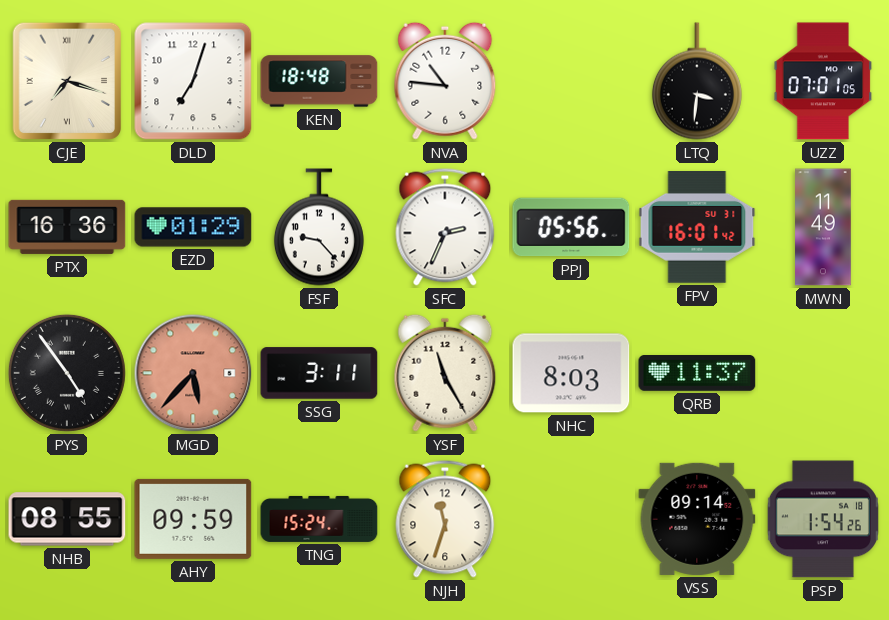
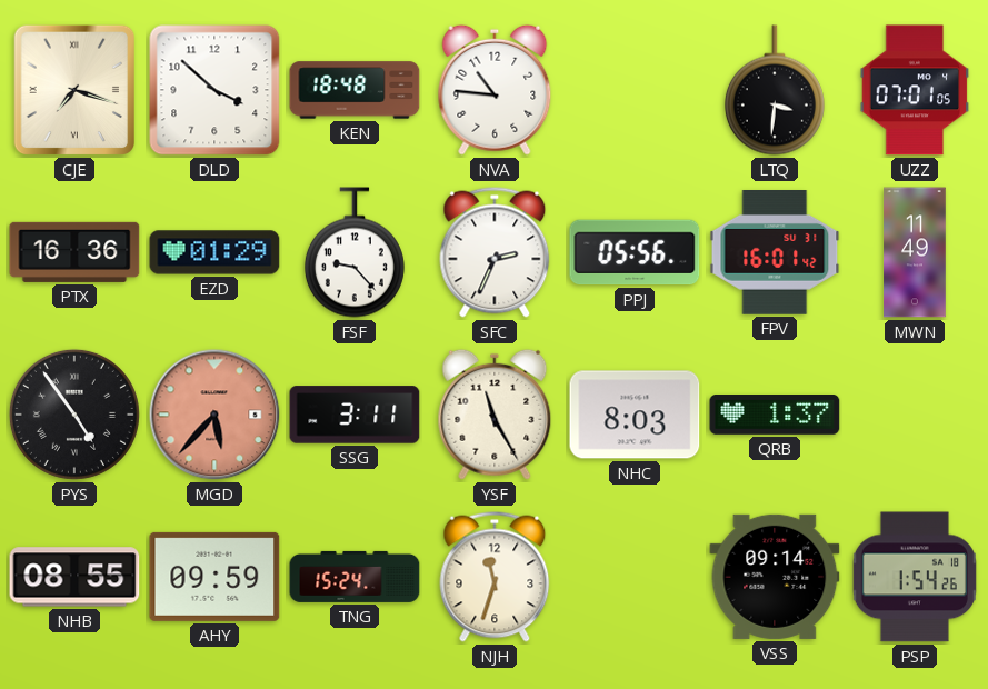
DLD: 7:03 -> 3:52
QRB: 11:37 -> 1:37
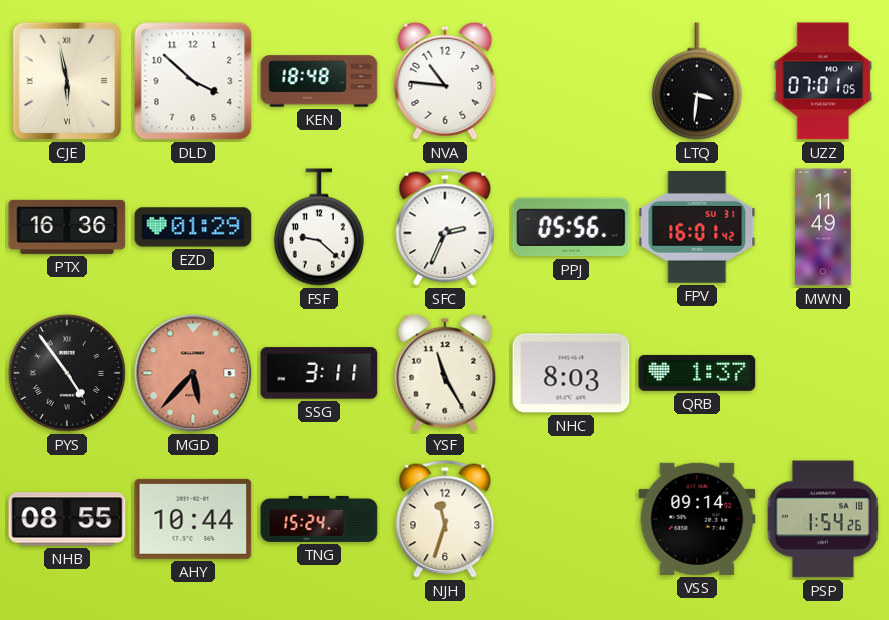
CJE: 7:18 -> 5:58
FSF: 9:23 -> 9:22
AHY: 09:59 -> 10:44
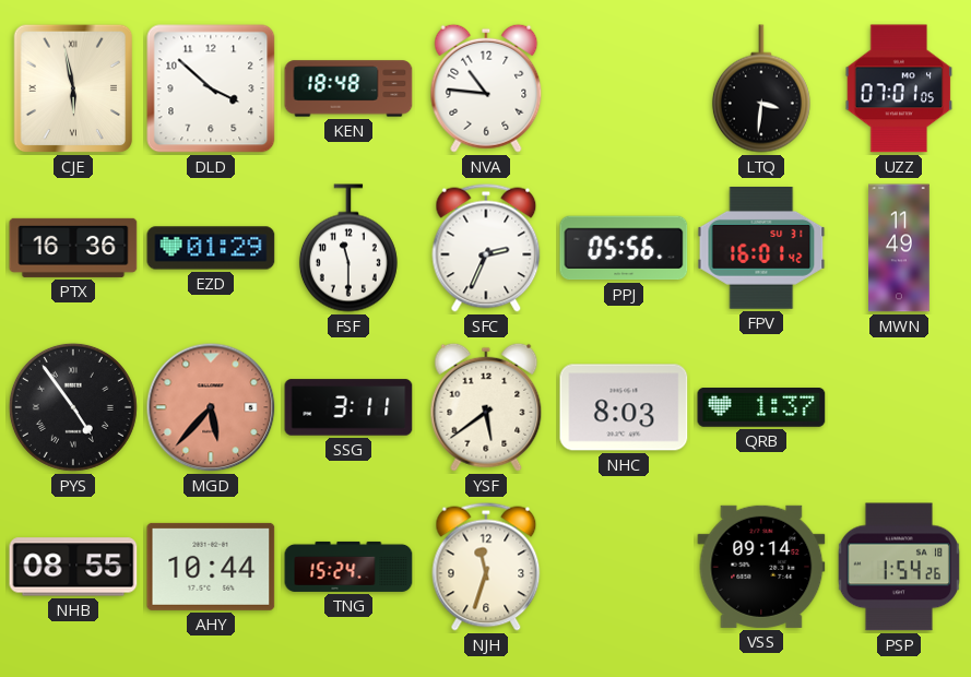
FSF: 9:22 -> 11:30
YSF: 11:25 -> 5:39
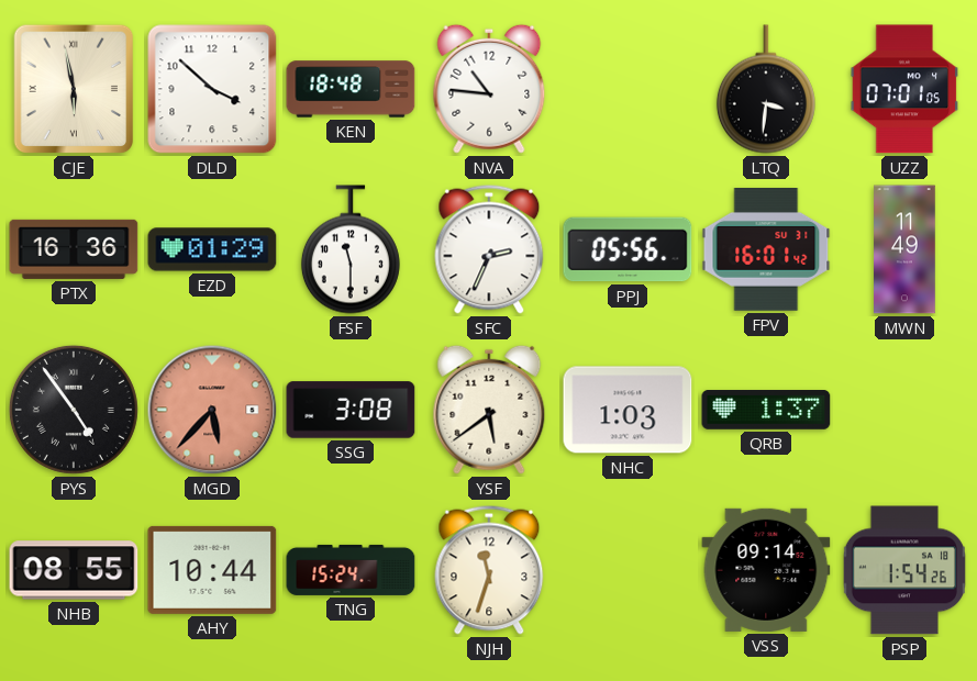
SSG: 3:11 -> 3:08
NHC: 8:03 -> 1:03
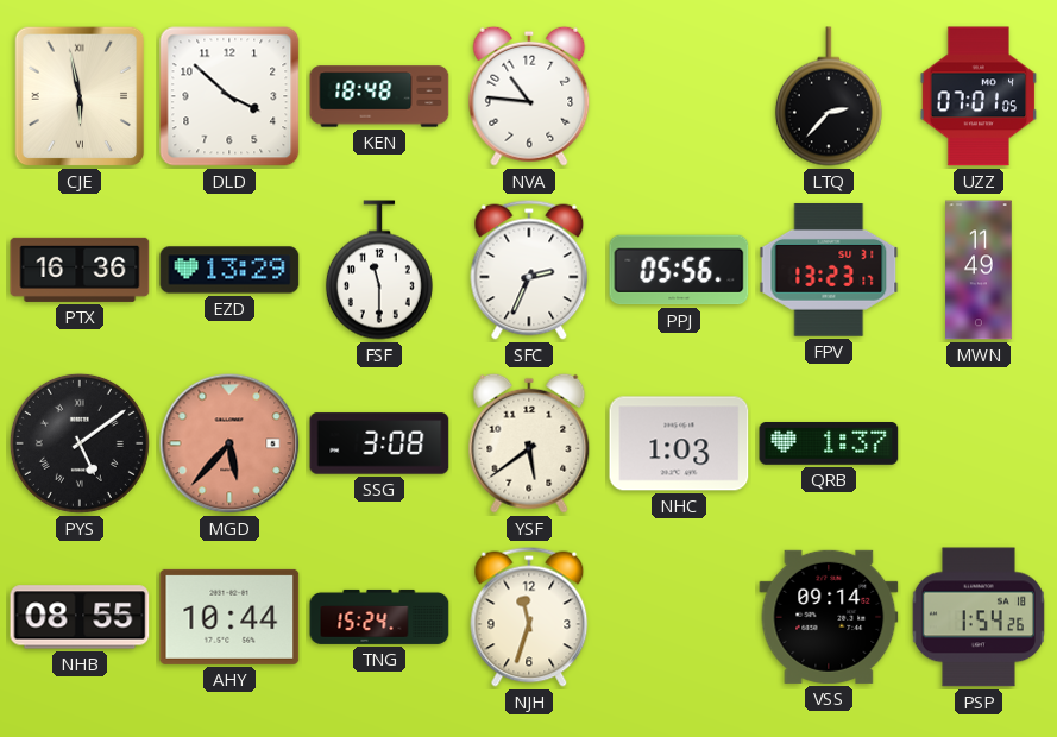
LTQ: 3:31 -> 2:37
EZD: 01:29 -> 13:29
FPV: 16:01 -> 13:23
PYS: 4:54 -> 5:09
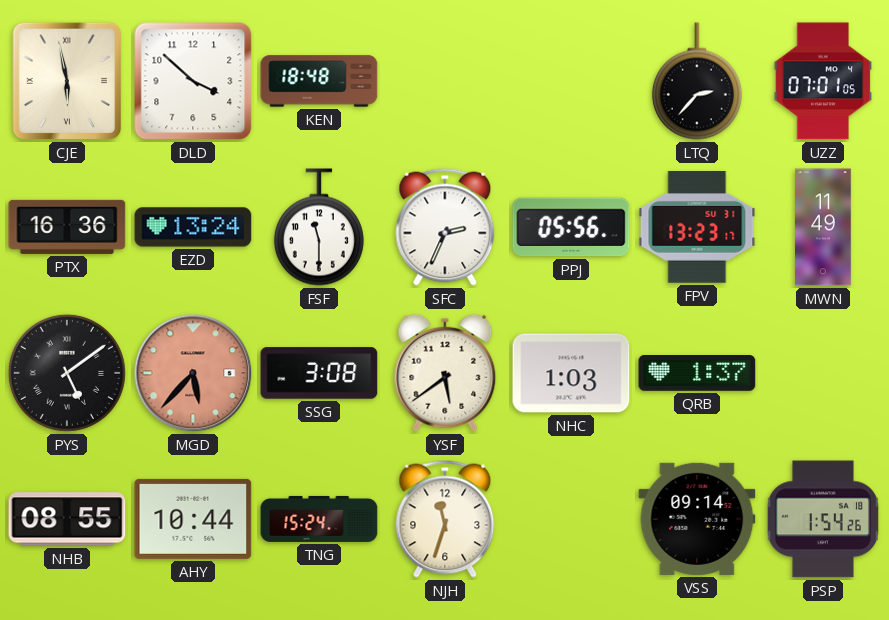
NVA: 10:46 -> none
EZD: 13:29 -> 13:24
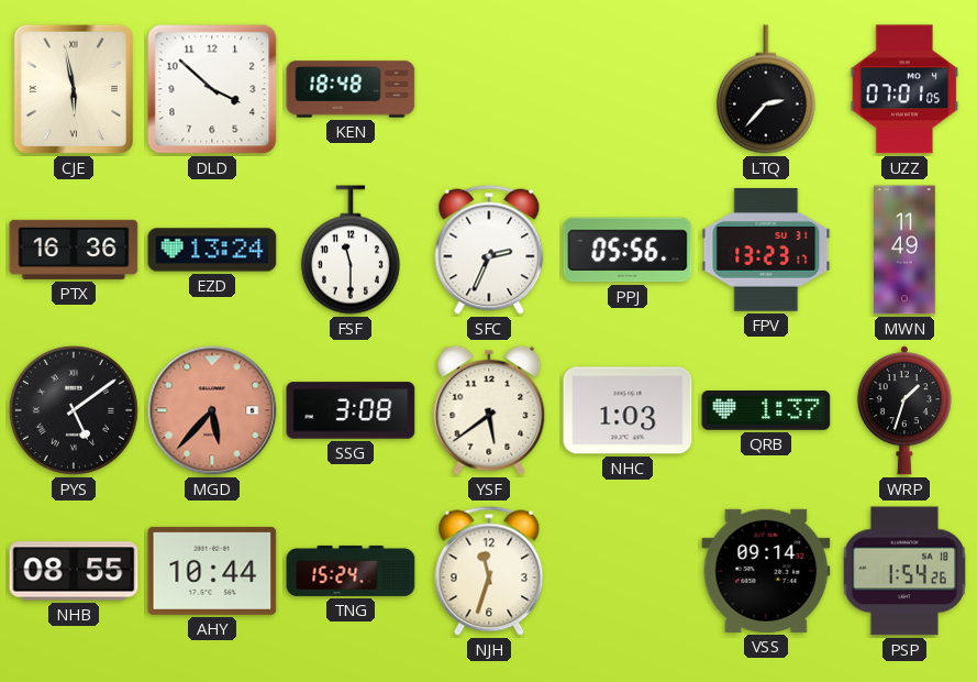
WRP: none -> 1:33
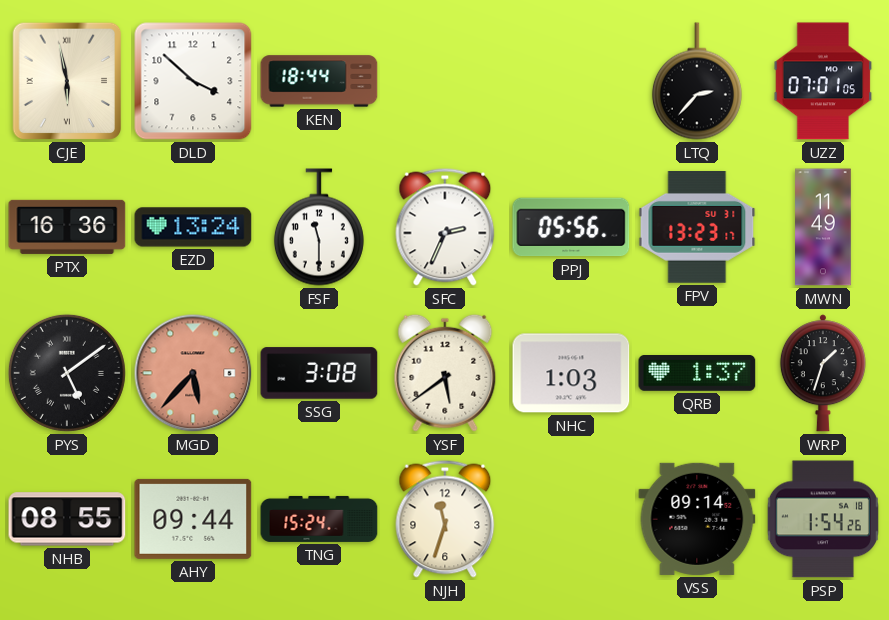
KEN: 18:48 -> 18:44
AHY: 10:44 -> 09:44
